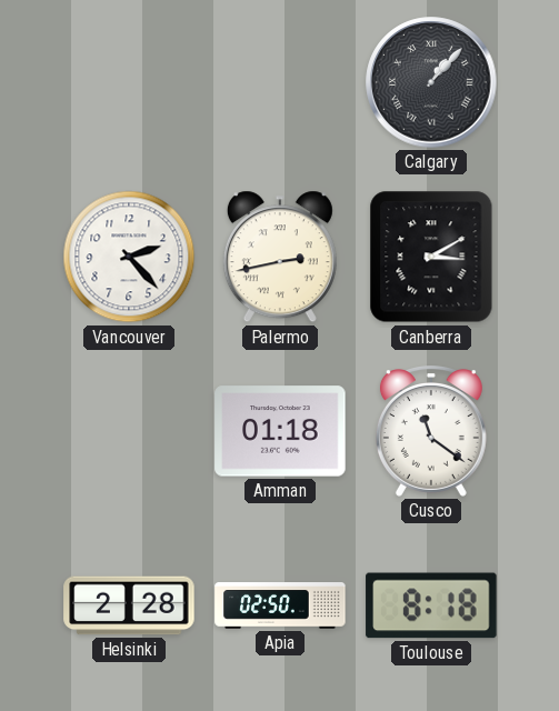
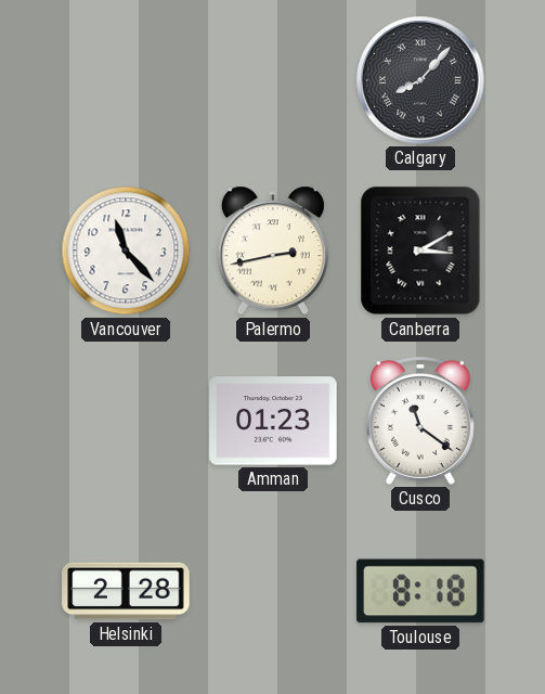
Calgary: 1:07 -> 8:07
Vancouver: 2:23 -> 11:23
Amman: 01:18 -> 01:23
Apia: 02:50 -> none
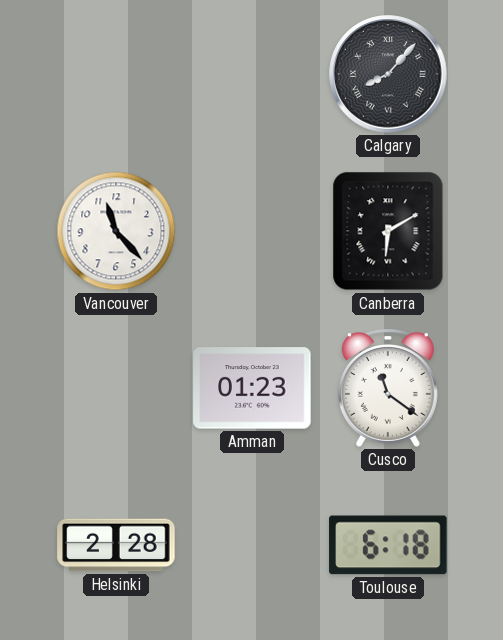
Palermo: 2:43 -> none
Canberra: 3:10 -> 6:10
Toulouse: 8:18 -> 6:18
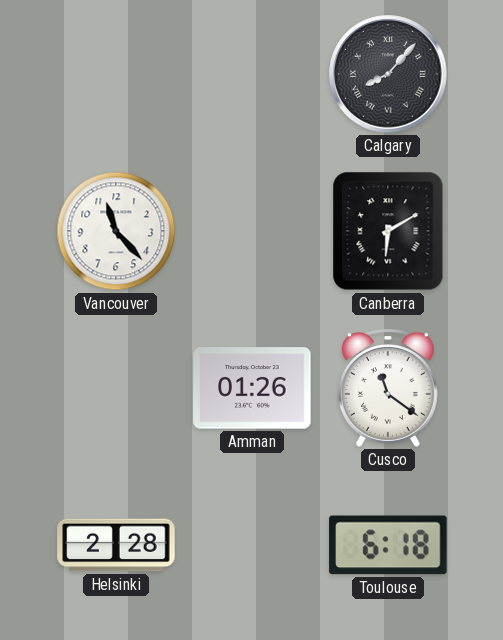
Amman: 01:23 -> 01:26
